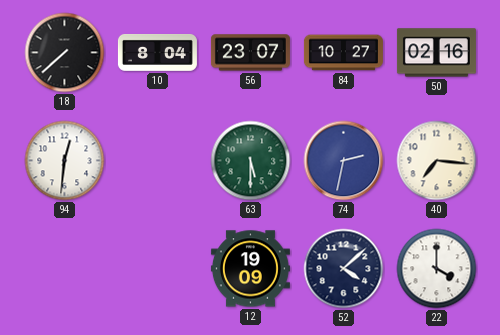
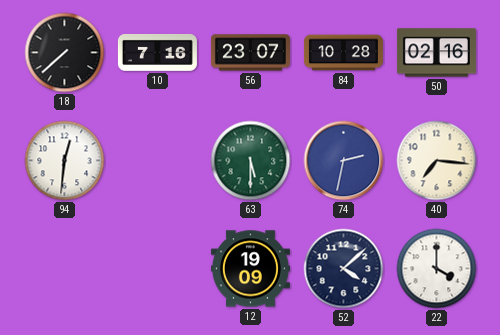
10: 8:04 -> 7:16
84: 10:27 -> 10:28
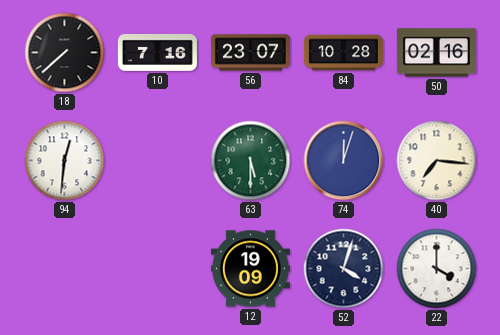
74: 2:32 -> 12:03
52: 4:08 -> 4:03
